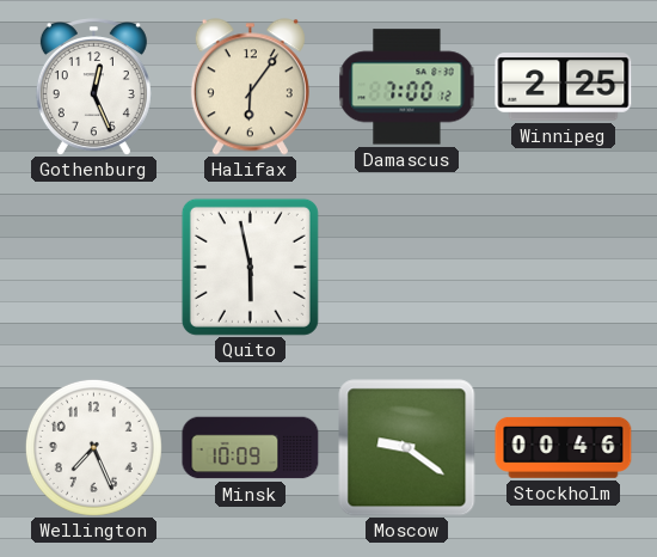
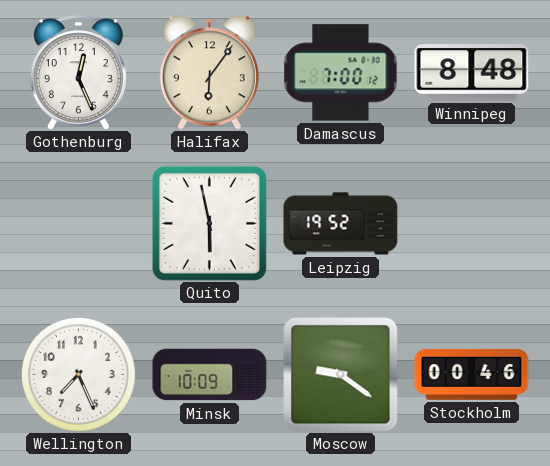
Winnipeg: 2:25 -> 8:48
Leipzig: none -> 19:52
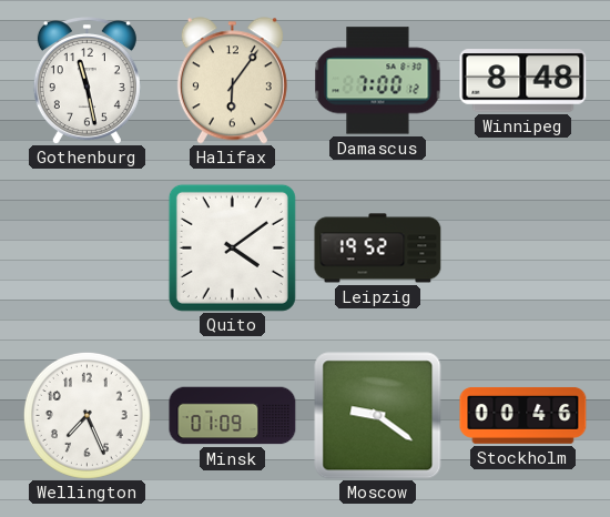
Gothenburg: 12:26 -> 11:28
Quito: 5:58 -> 4:09
Minsk: 10:09 -> 01:09
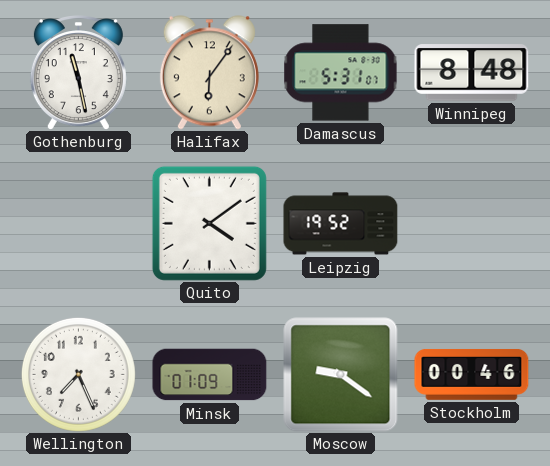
Damascus: 7:00 -> 5:31
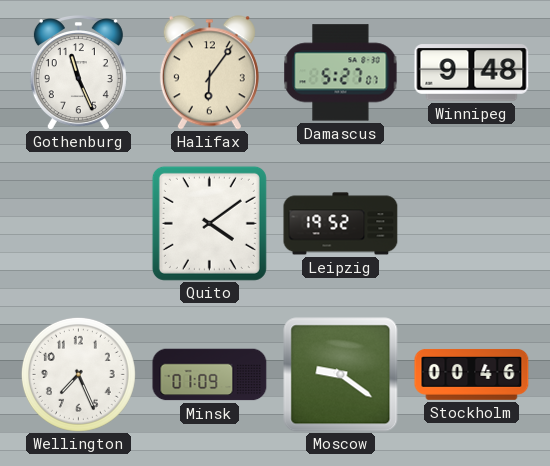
Gothenburg: 11:28 -> 11:26
Damascus: 5:31 -> 5:27
Winnipeg: 8:48 -> 9:48
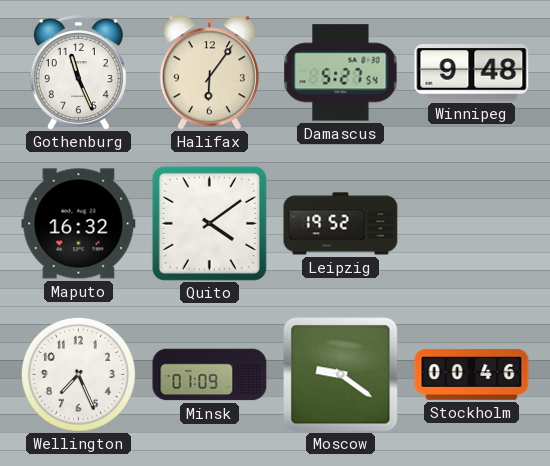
Damascus: 5:27:07 -> 5:27:54
Maputo: none -> 16:32
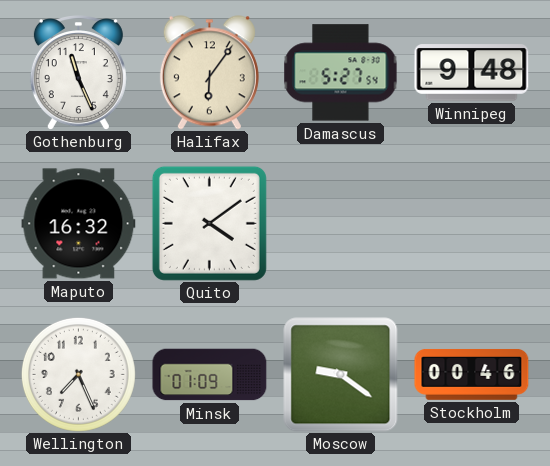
Leipzig: 19:52 -> none
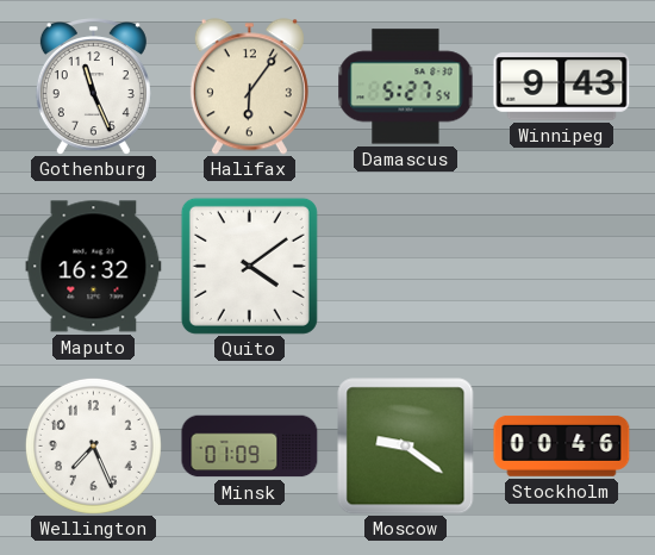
Winnipeg: 9:48 -> 9:43
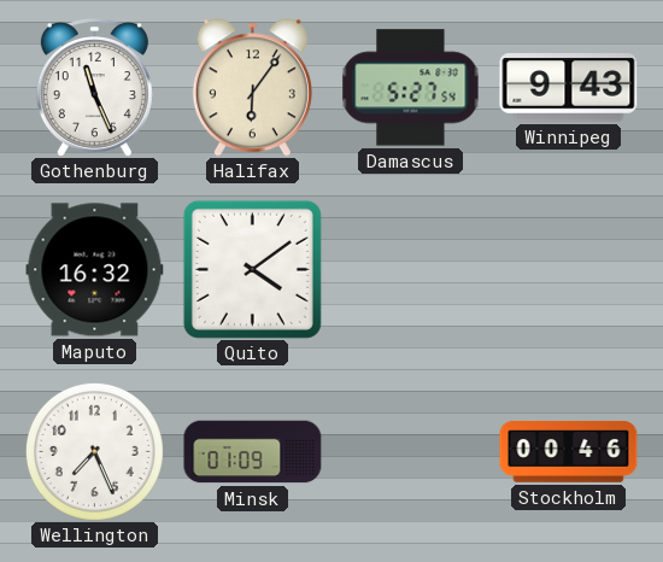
Moscow: 9:21 -> none
